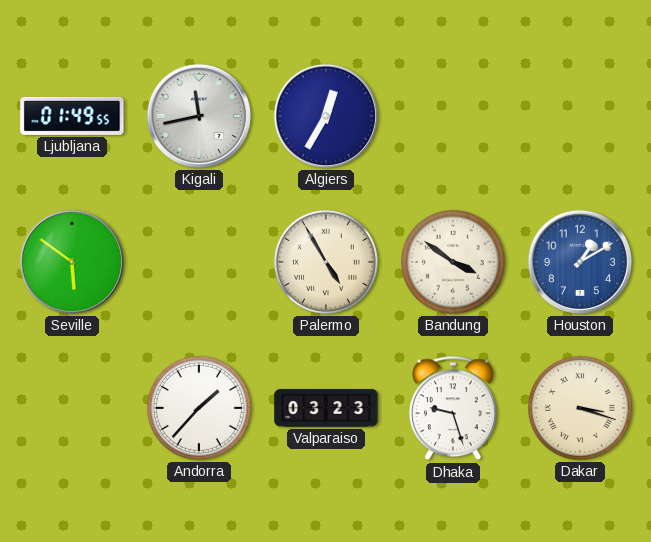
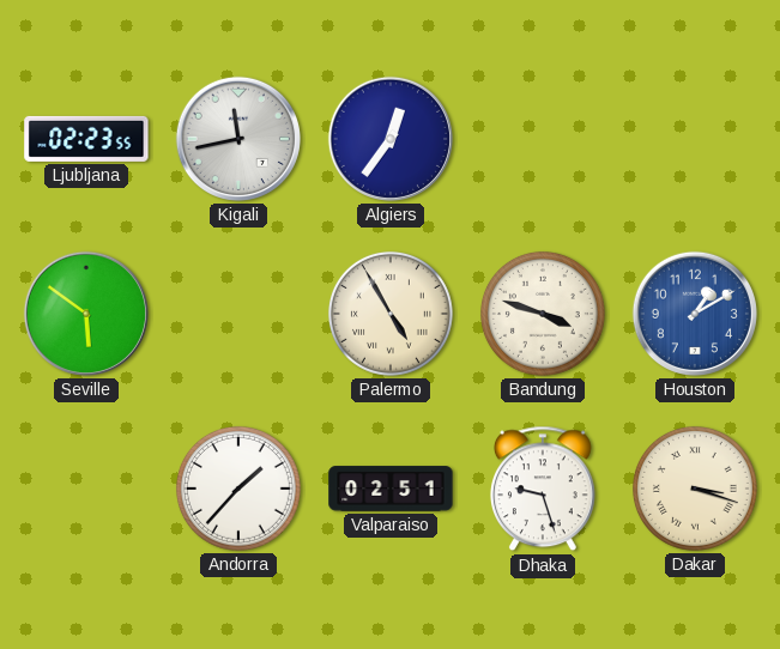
Ljubljana: 01:49 -> 02:23
Algiers: 12:35 -> 12:36
Bandung: 3:51 -> 3:48
Valparaiso: 03:23 -> 02:51
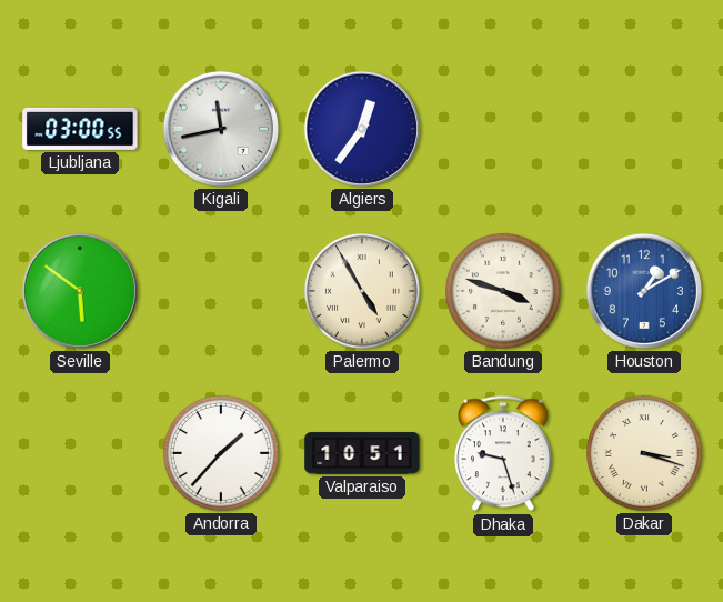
Ljubljana: 02:23 -> 03:00
Valparaiso: 02:51 -> 10:51
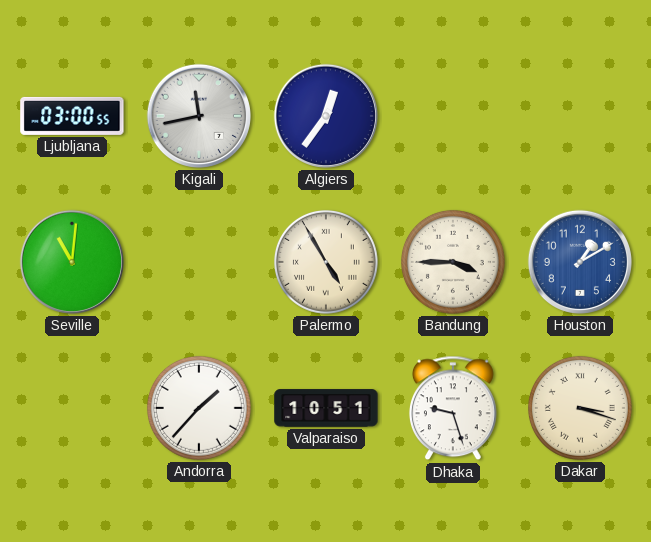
Seville: 5:51 -> 11:01
Bandung: 3:48 -> 3:45
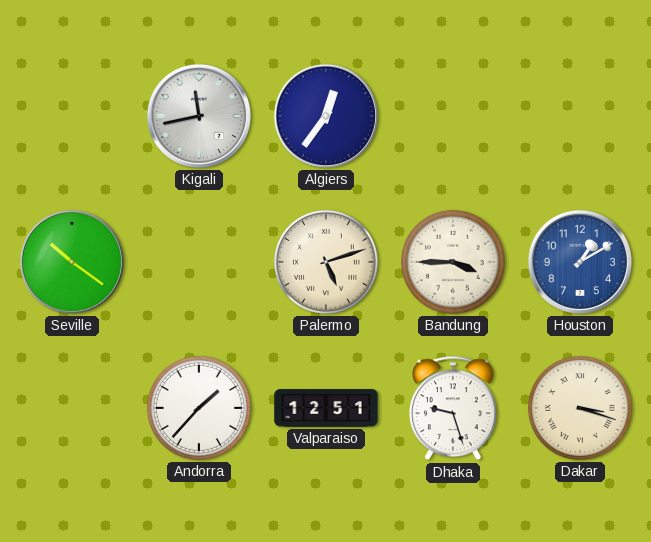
Ljubljana: 03:00 -> none
Seville: 11:01 -> 10:21
Palermo: 4:55 -> 5:12
Valparaiso: 10:51 -> 12:51
